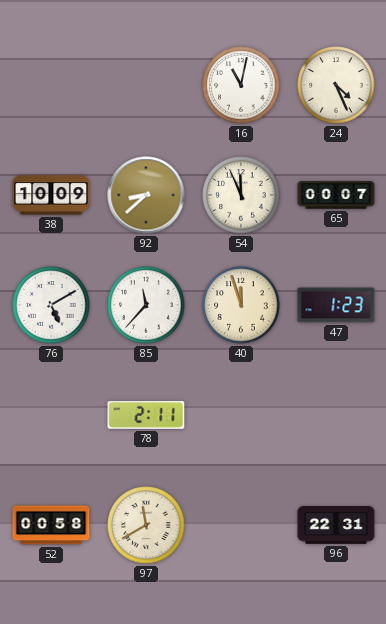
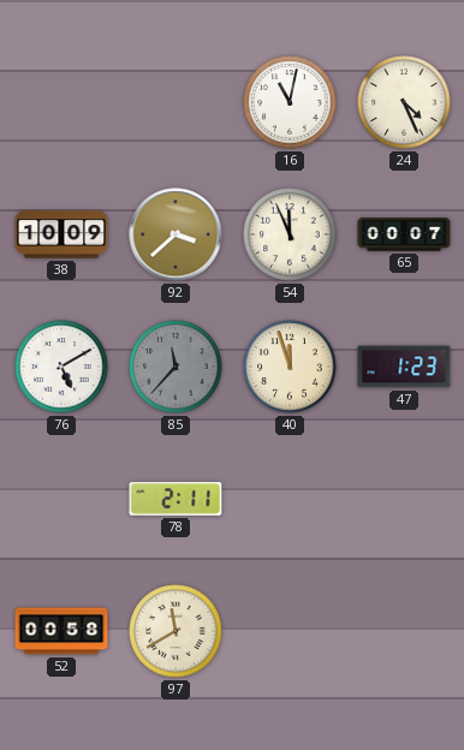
92: 8:38 -> 3:38
85 dial: white -> grey
96: 22:31 -> none
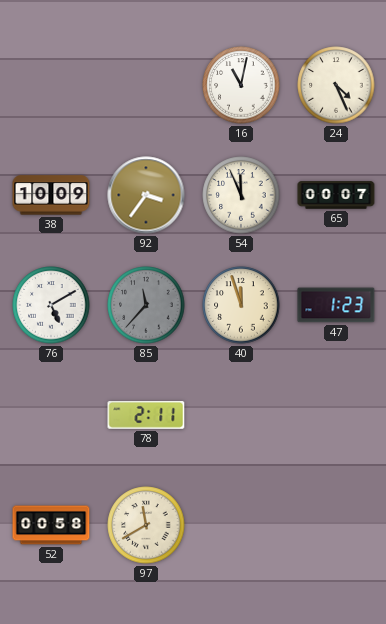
92: 3:38 -> 3:36
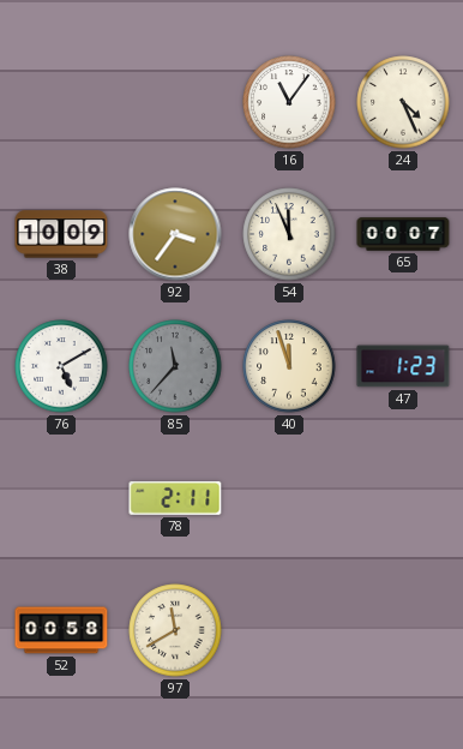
16: 11:02 -> 11:06
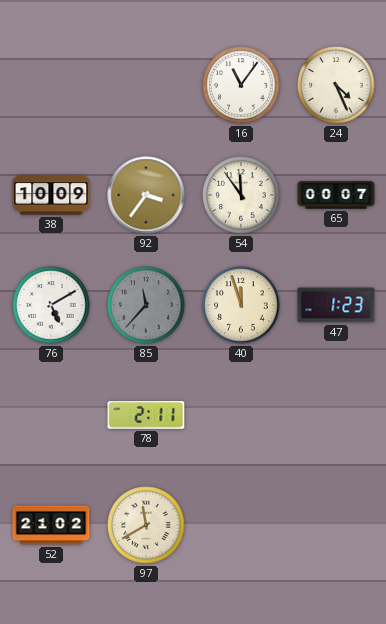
54: 11:56 -> 11:54
52: 00:58 -> 21:02
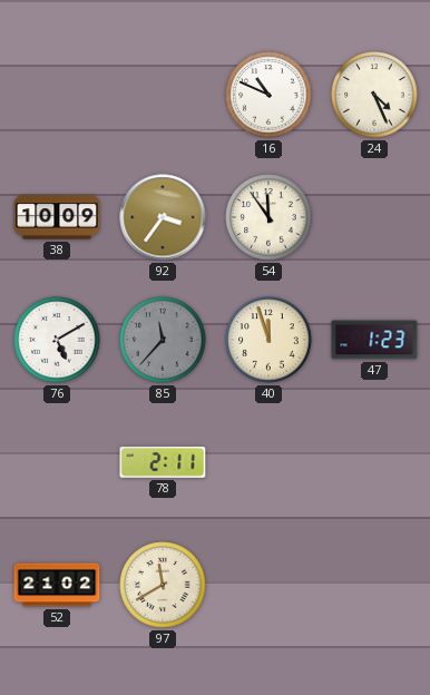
16: 11:06 -> 10:49
65: 00:07 -> none
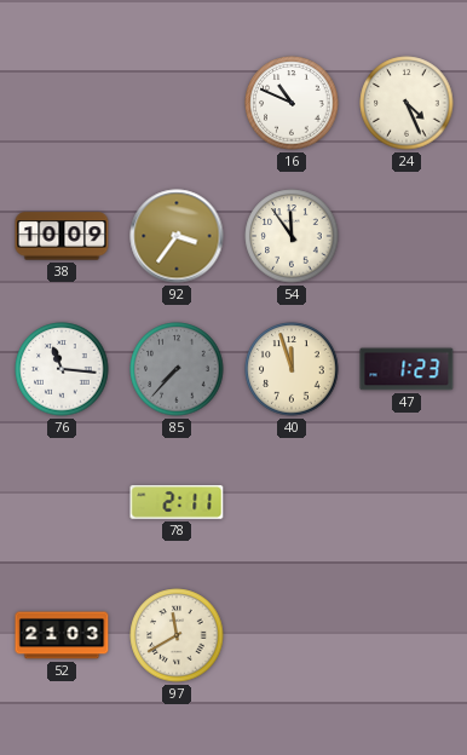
76: 5:10 -> 11:16
85: 11:37 -> 7:37
52: 21:02 -> 21:03
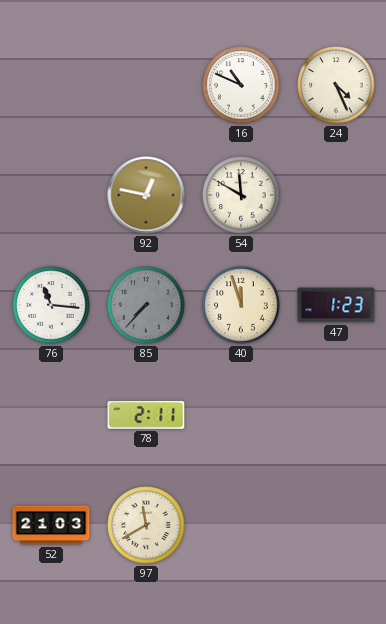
38: 10:09 -> none
92: 3:36 -> 12:47
54: 11:54 -> 11:50
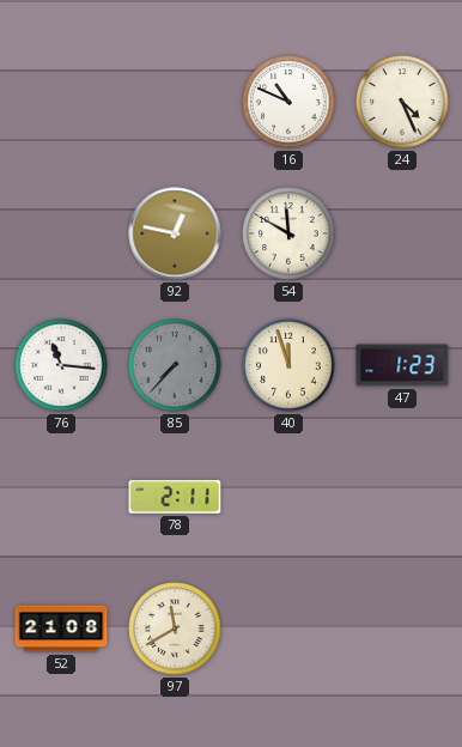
52: 21:03 -> 21:08
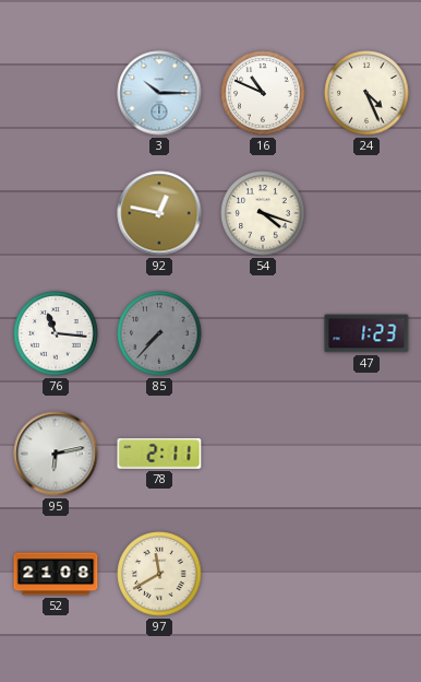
3: none -> 10:15
54: 11:50 -> 4:18
40: 11:57 -> none
95: none -> 6:13
